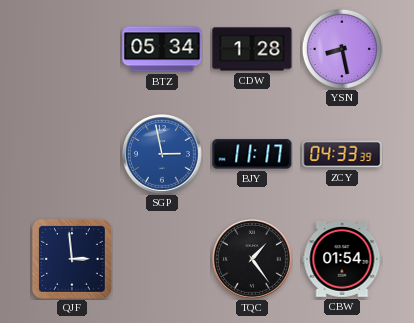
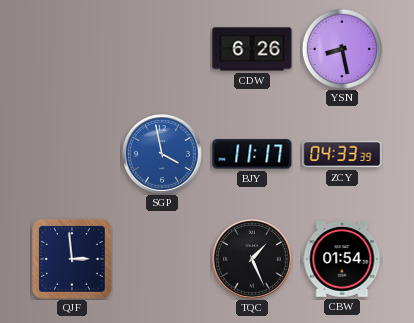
BTZ: 05:34 -> none
CDW: 1:28 -> 6:26
SGP: 2:58 -> 3:58
TQC: 1:24 -> 1:26
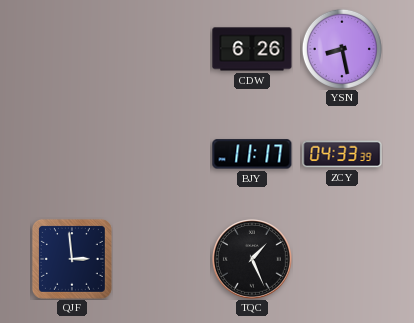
SGP: 3:58 -> none
CBW: 01:54 -> none
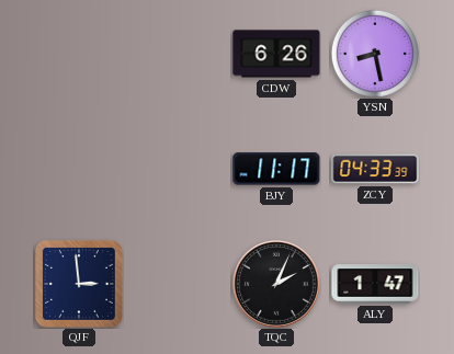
TQC: 1:26 -> 2:04
ALY: none -> 1:47
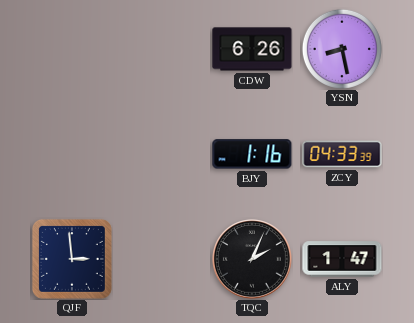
BJY: 11:17 -> 1:16
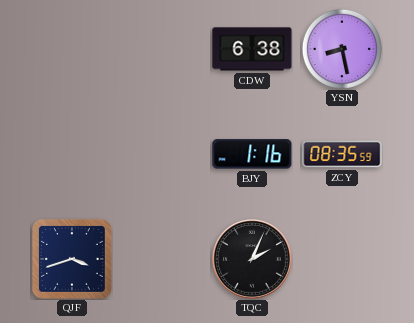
CDW: 6:26 -> 6:38
ZCY: 04:33 -> 08:35
QJF: 2:59 -> 3:42
ALY: 1:47 -> none
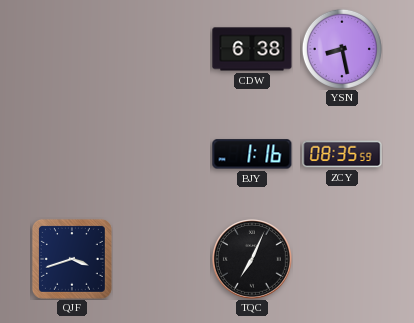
TQC: 2:04 -> 7:04
